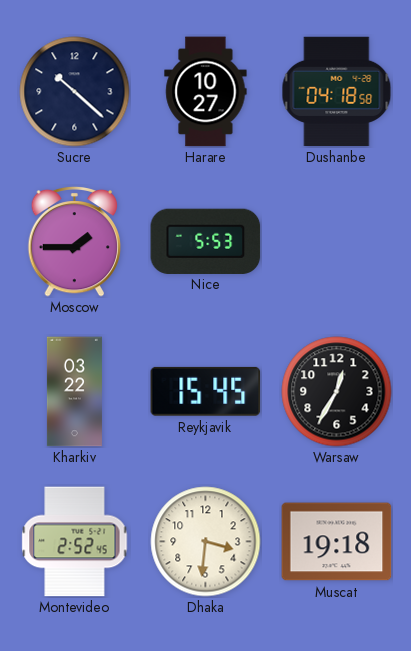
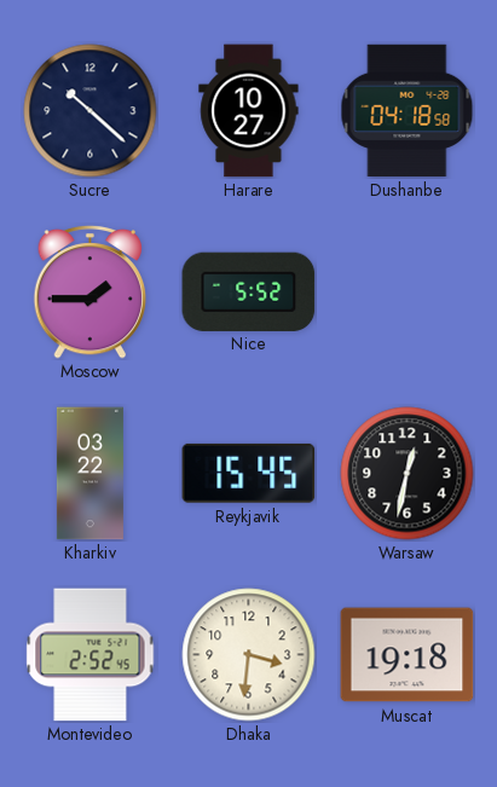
Nice: 5:53 -> 5:52
Warsaw: 12:35 -> 12:32
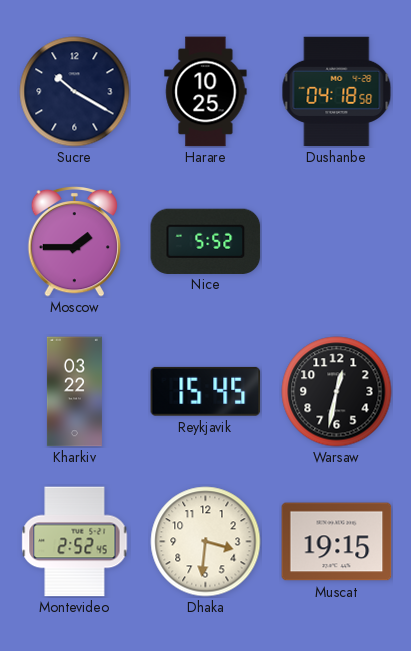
Sucre: 10:22 -> 10:20
Harare: 10:27 -> 10:25
Muscat: 19:18 -> 19:15
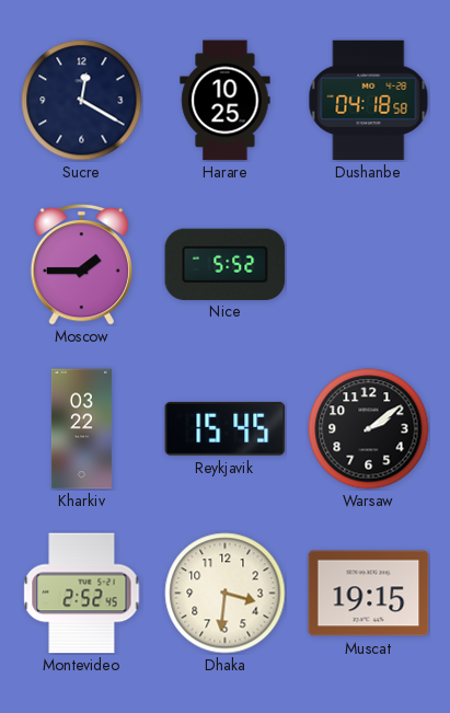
Sucre: 10:20 -> 12:20
Warsaw: 12:32 -> 2:09
